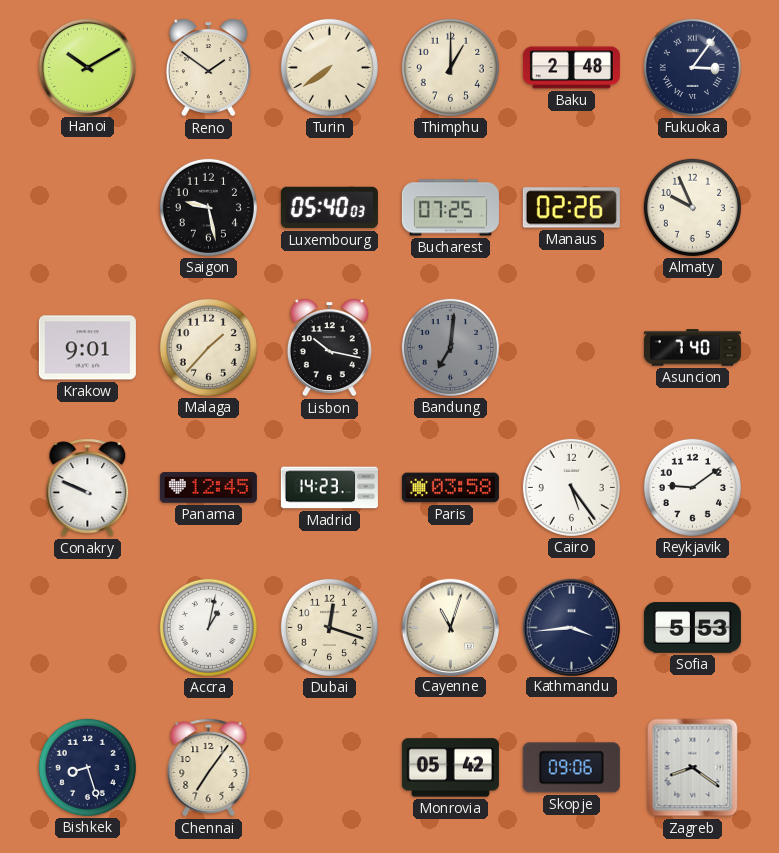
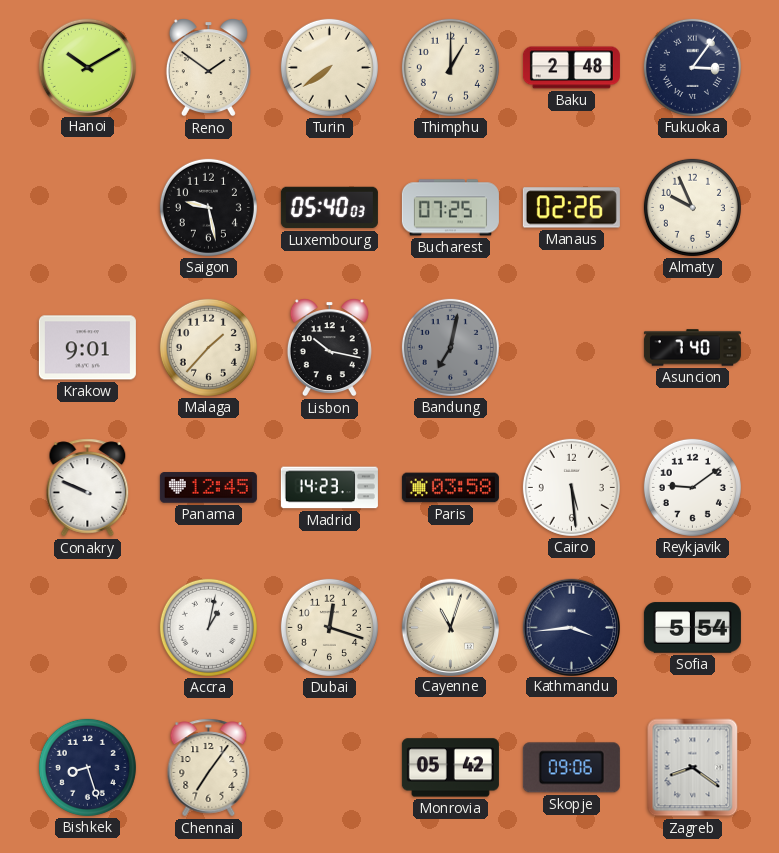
Bandung: 7:01 -> 7:02
Cairo: 5:24 -> 5:29
Sofia: 5:53 -> 5:54
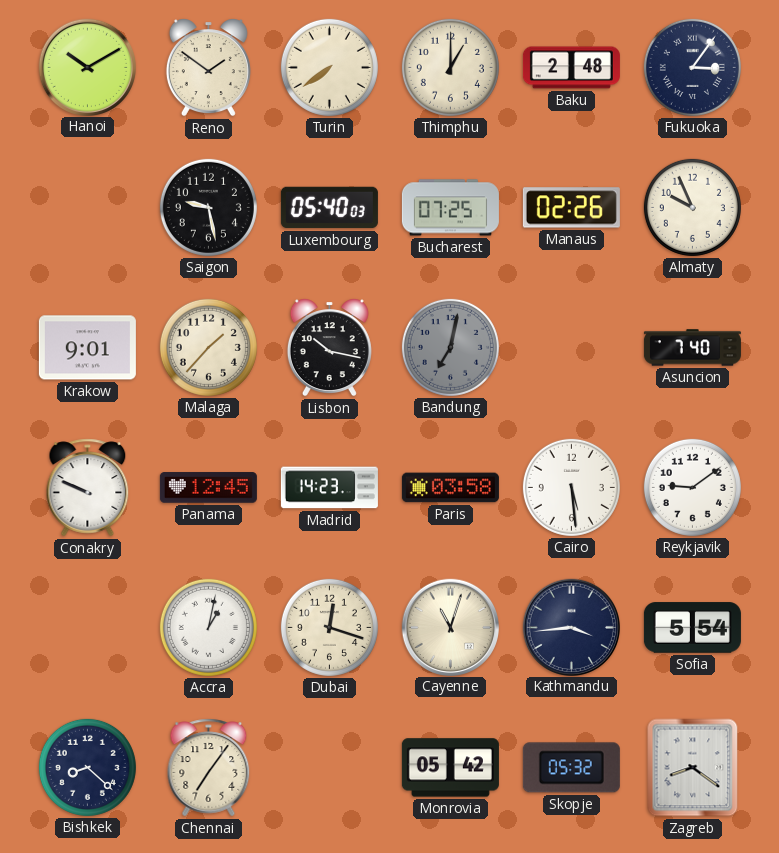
Bishkek: 8:27 -> 8:22
Skopje: 09:06 -> 05:32
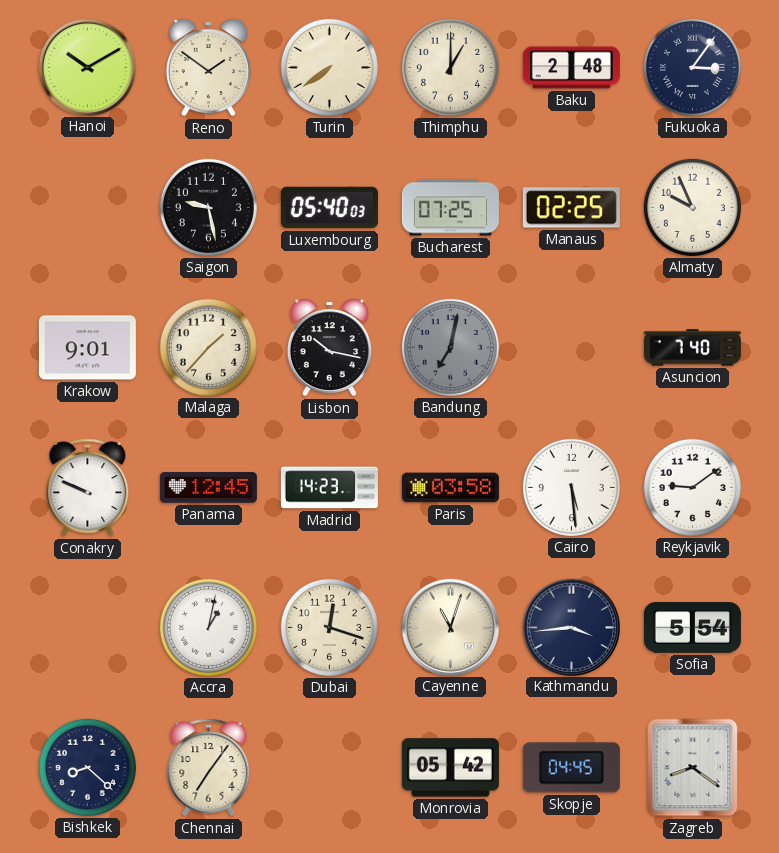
Manaus: 02:26 -> 02:25
Skopje: 05:32 -> 04:45
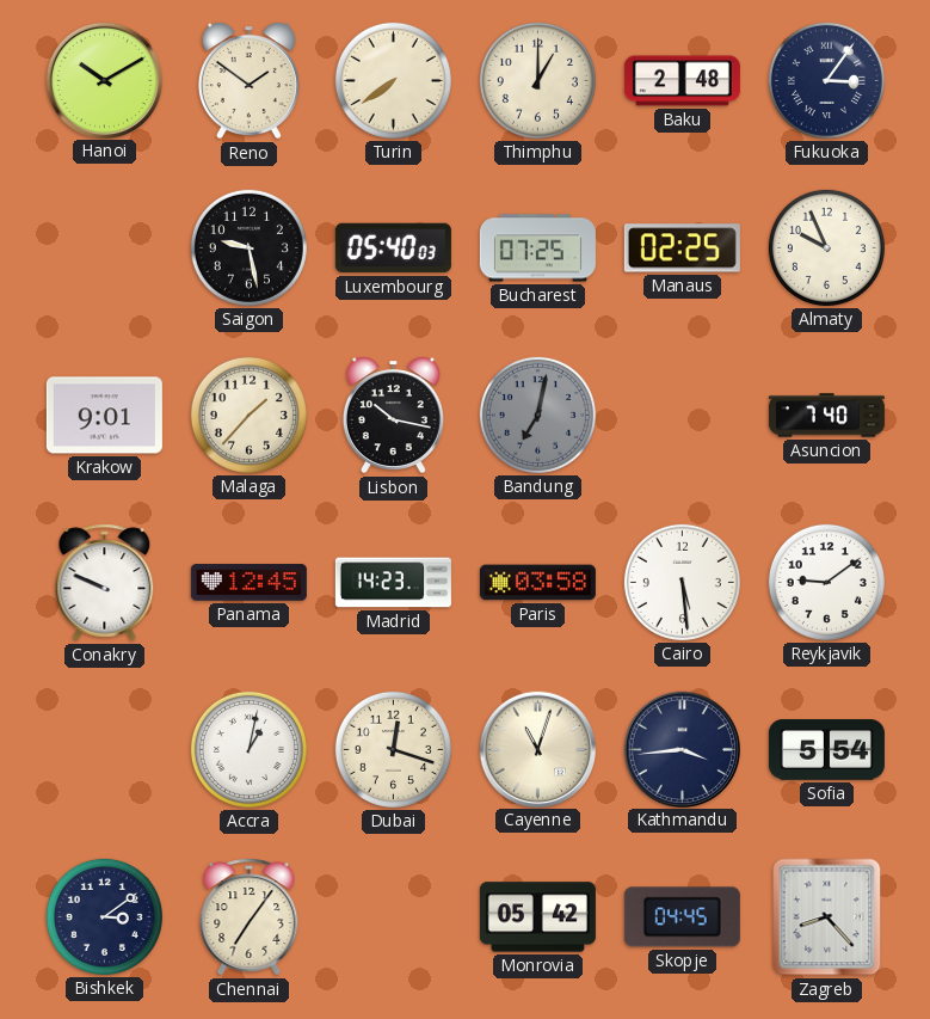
Bishkek: 8:22 -> 3:09
Zagreb: 8:21 -> 8:23
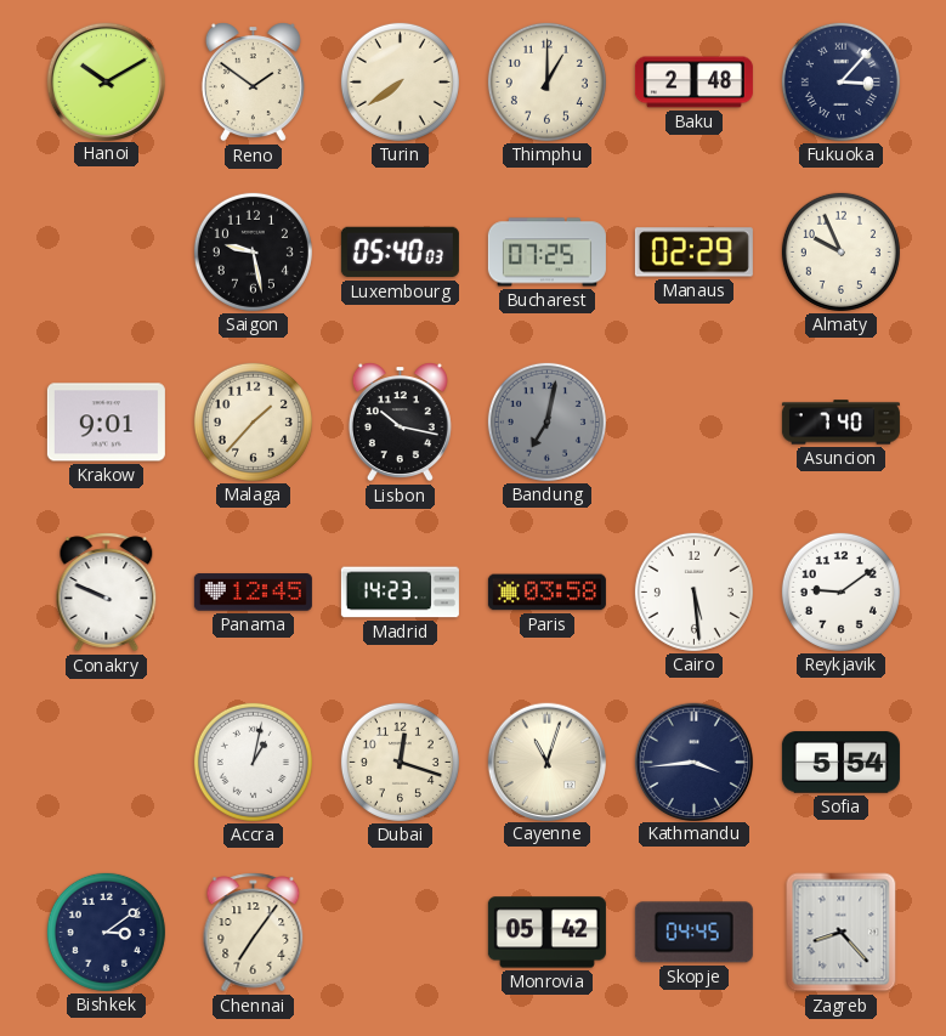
Fukuoka: 3:06 -> 3:07
Manaus: 02:25 -> 02:29
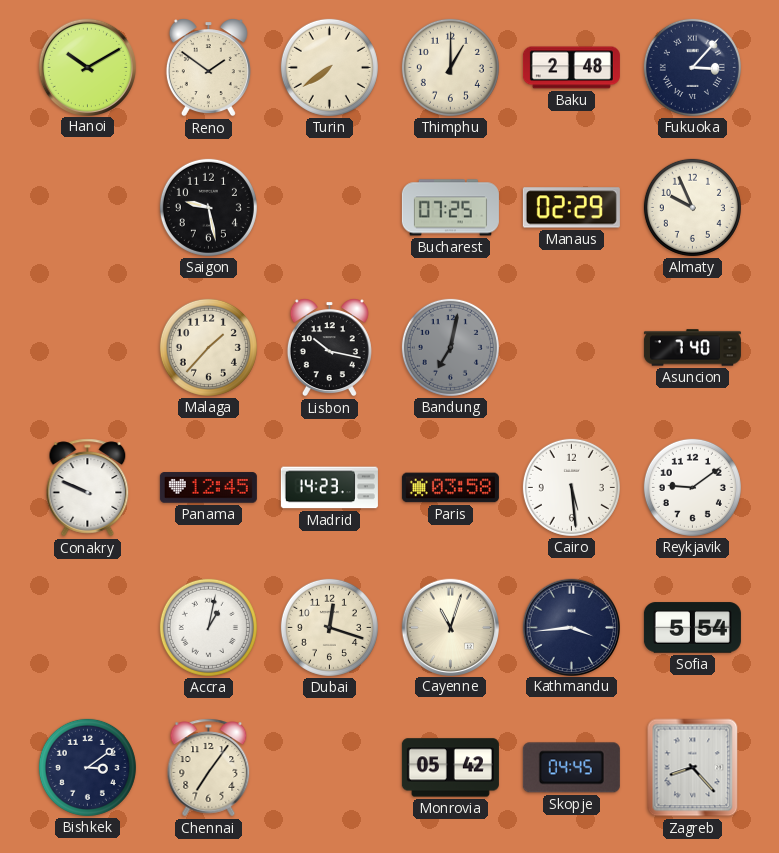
Luxembourg: 05:40 -> none
Krakow: 9:01 -> none
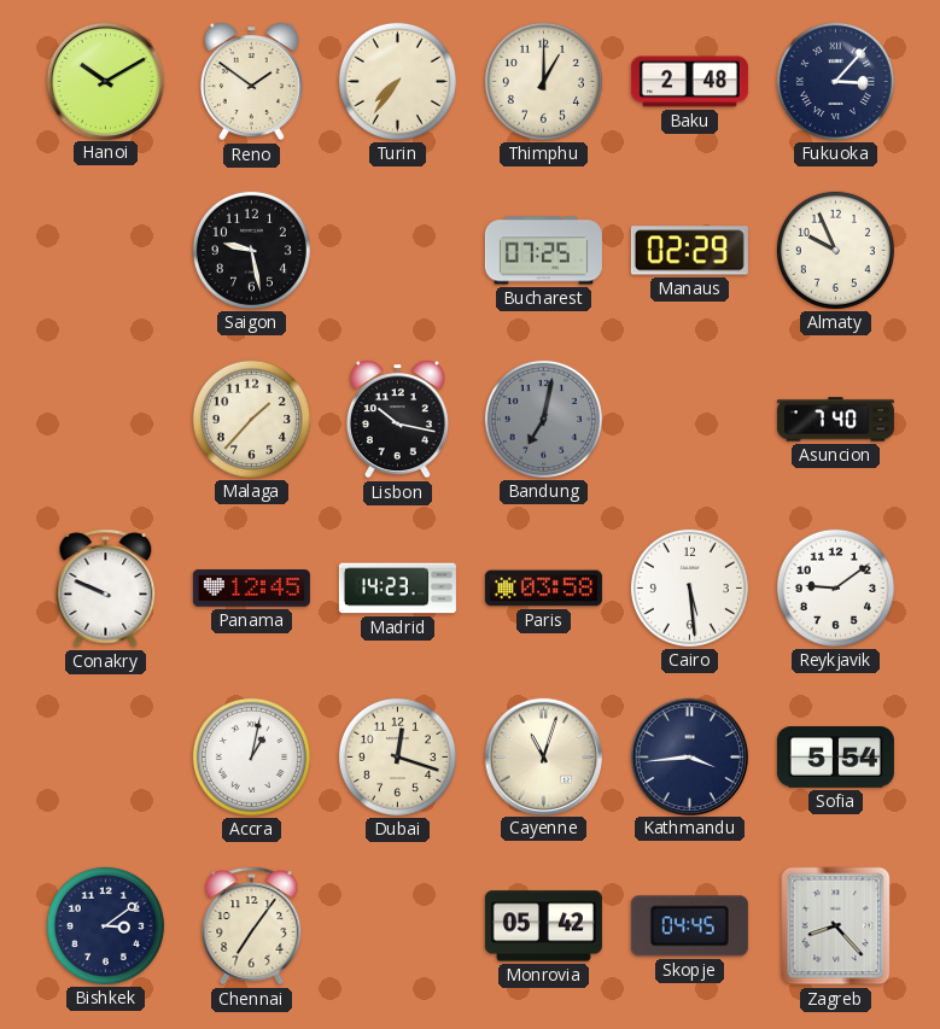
Turin: 7:39 -> 7:36
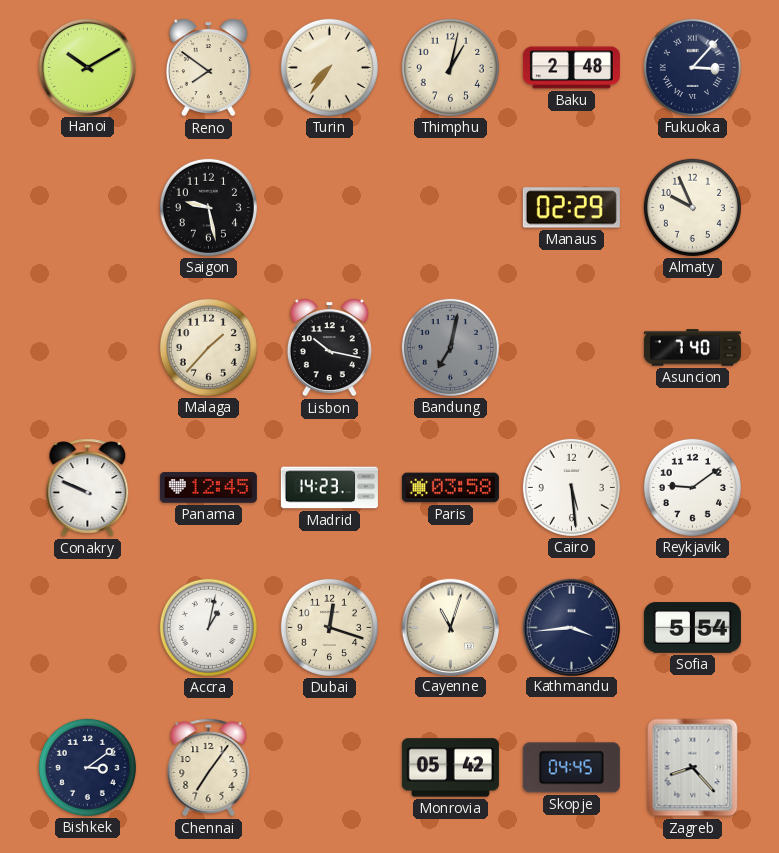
Reno: 1:51 -> 7:51
Thimphu: 1:00 -> 1:02
Bucharest: 07:25 -> none
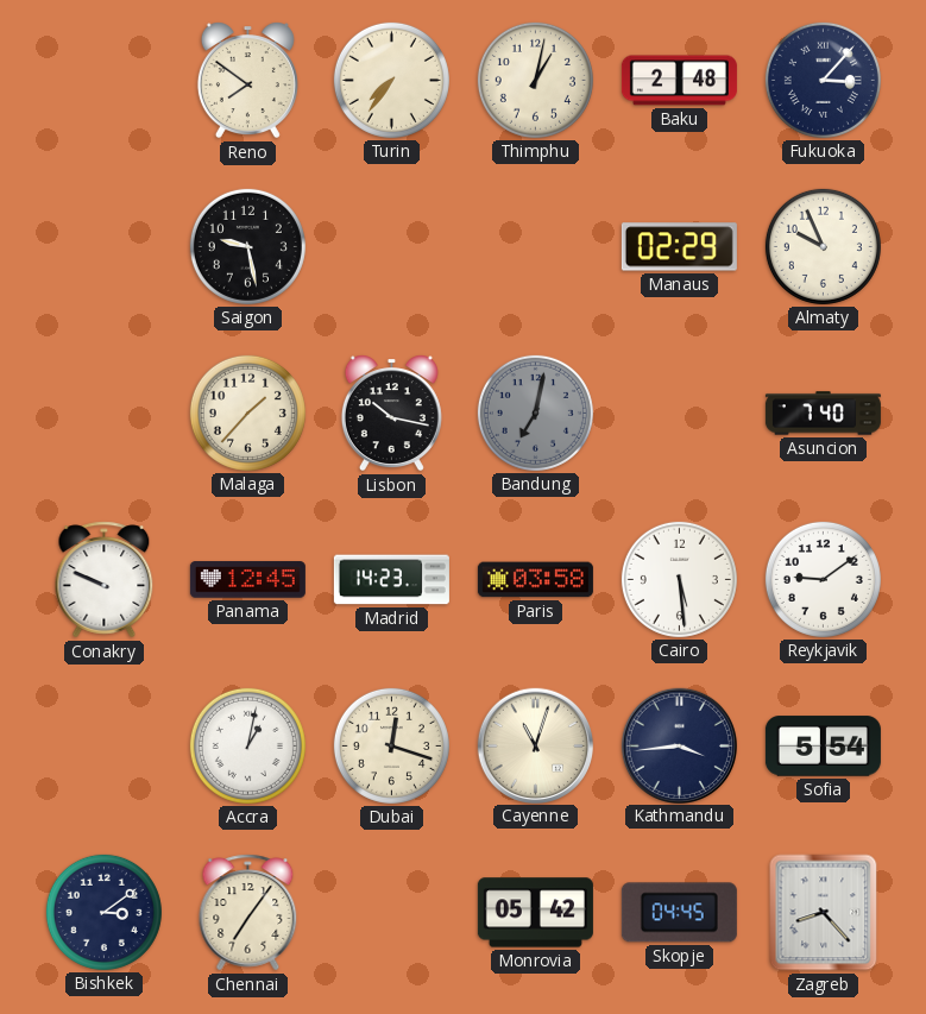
Hanoi: 10:10 -> none
